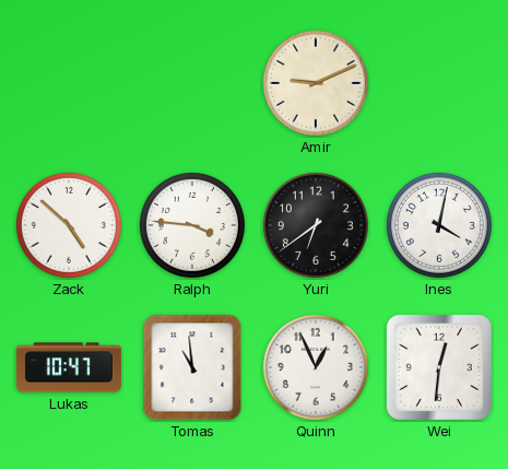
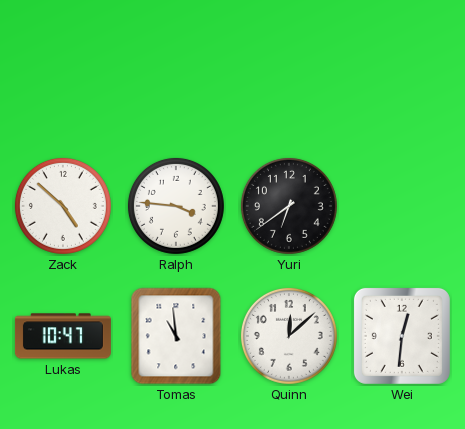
Amir: 9:11 -> none
Ines: 4:02 -> none
Quinn: 12:56 -> 12:08
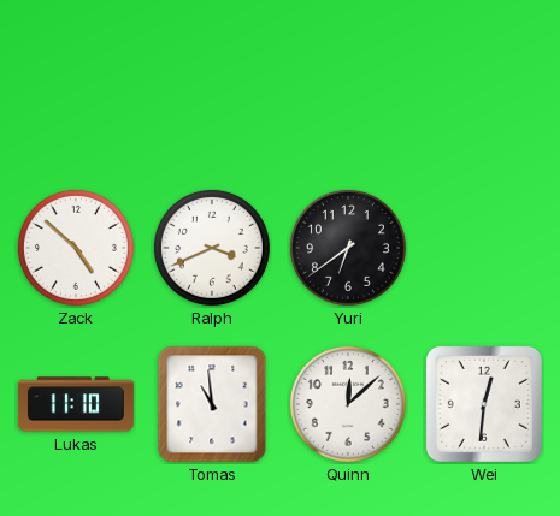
Ralph: 3:46 -> 3:41
Lukas: 10:47 -> 11:10
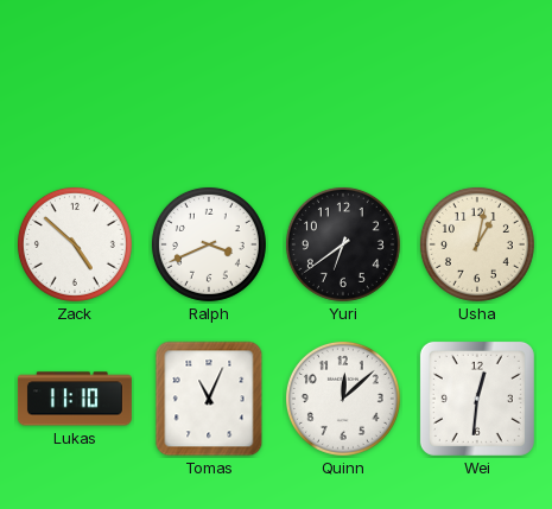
Usha: none -> 1:02
Tomas: 10:59 -> 11:04
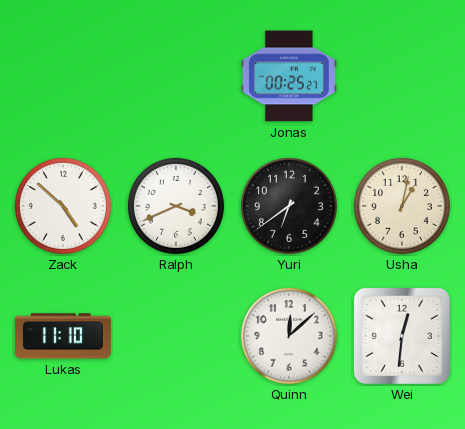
Jonas: none -> 00:25
Tomas: 11:04 -> none
